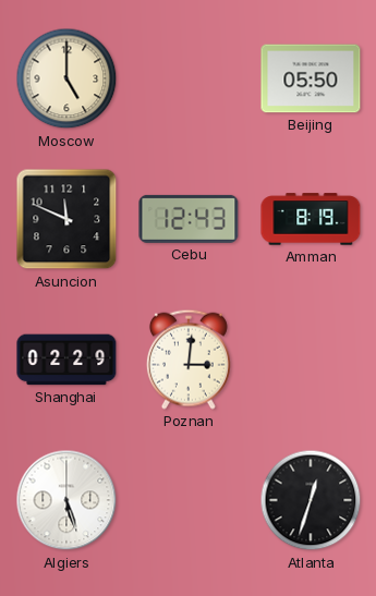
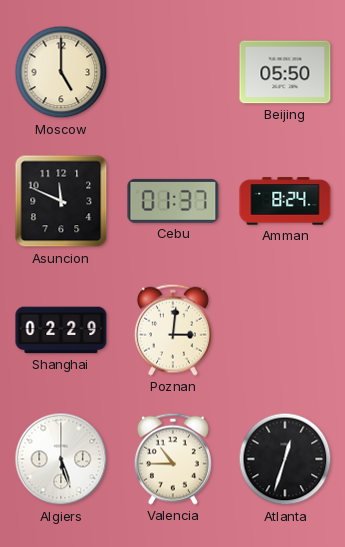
Cebu: 12:43 -> 01:37
Amman: 8:19 -> 8:24
Valencia: none -> 10:45
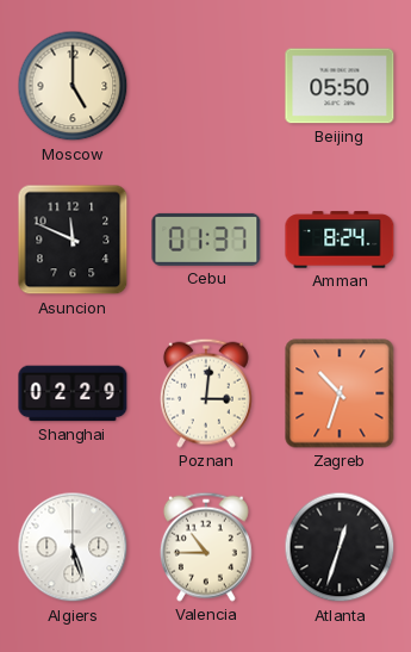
Zagreb: none -> 10:33
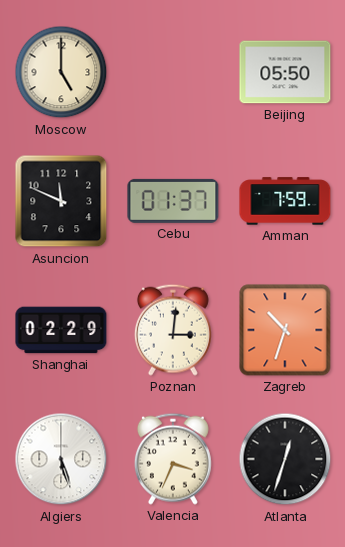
Amman: 8:24 -> 7:59
Valencia: 10:45 -> 3:34
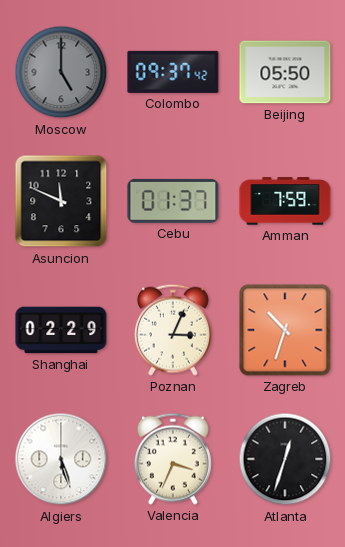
Moscow dial: cream -> grey
Colombo: none -> 09:37
Poznan: 3:01 -> 3:04
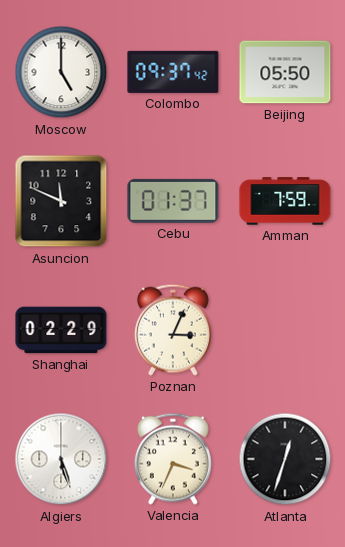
Moscow dial: grey -> white
Zagreb: 10:33 -> none
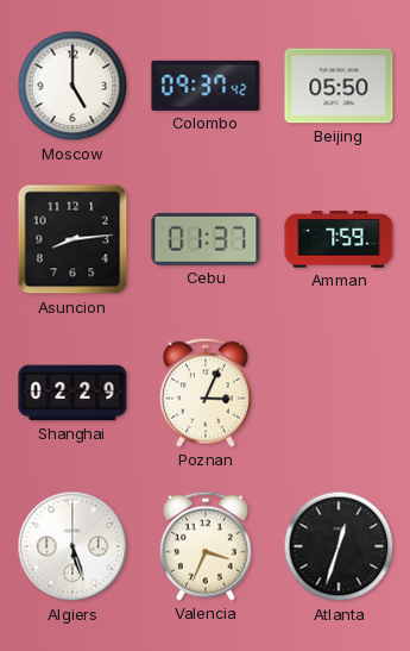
Asuncion: 11:49 -> 8:14
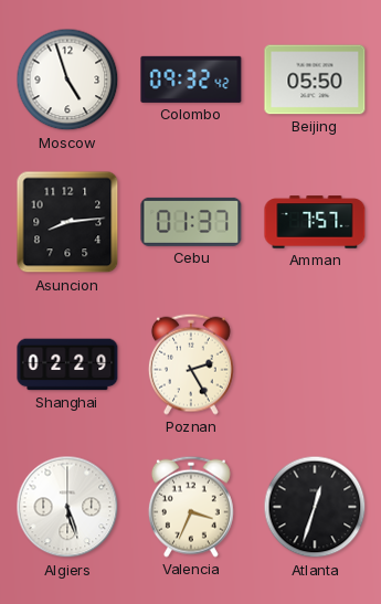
Moscow: 5:00 -> 4:57
Colombo: 09:37 -> 09:32
Amman: 7:59 -> 7:57
Poznan: 3:04 -> 2:25
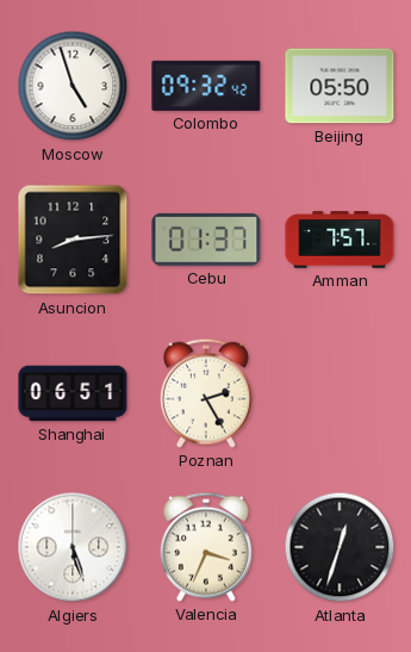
Shanghai: 02:29 -> 06:51
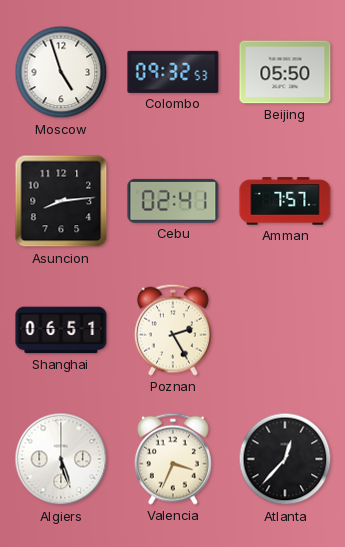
Colombo: 09:32:42 -> 09:32:53
Cebu: 01:37 -> 02:41
Atlanta: 12:33 -> 12:37
